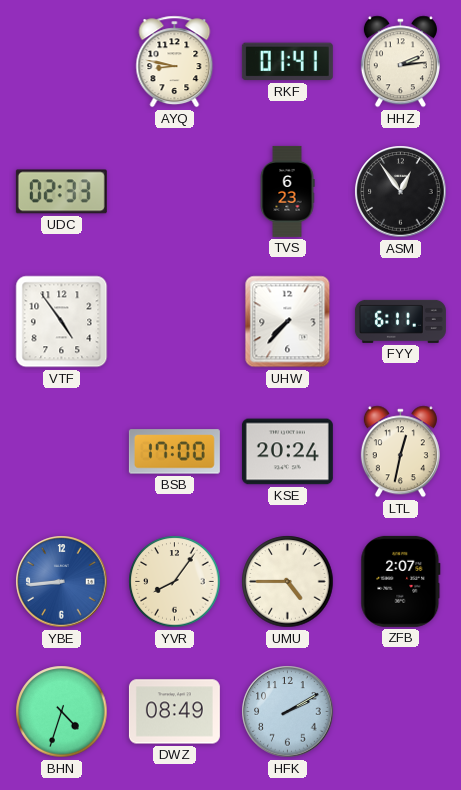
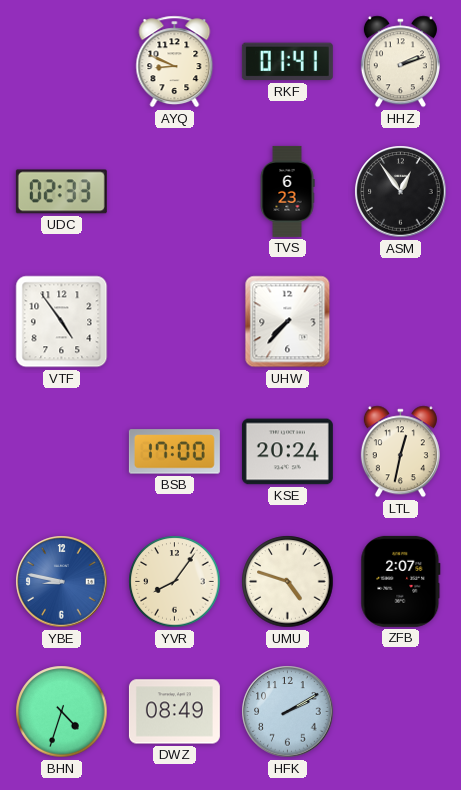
AYQ: 8:47 -> 8:49
HHZ: 2:14 -> 2:12
FYY: 6:11 -> none
YBE: 8:44 -> 8:47
UMU: 4:45 -> 4:48
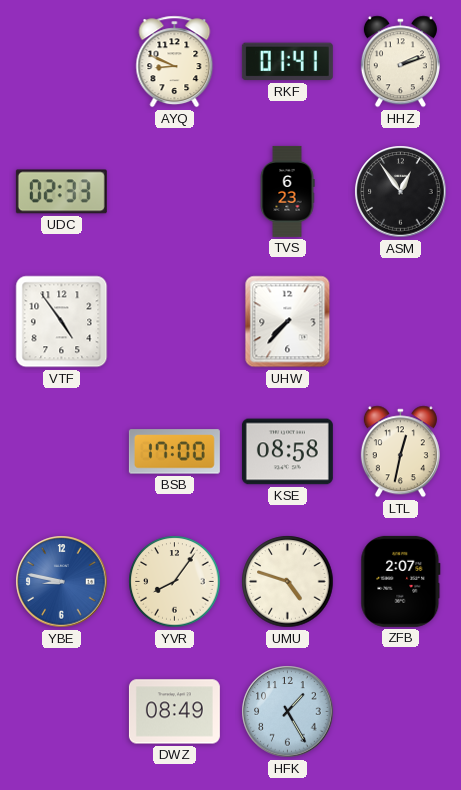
KSE: 20:24 -> 08:58
BHN: 4:33 -> none
HFK: 2:10 -> 1:25
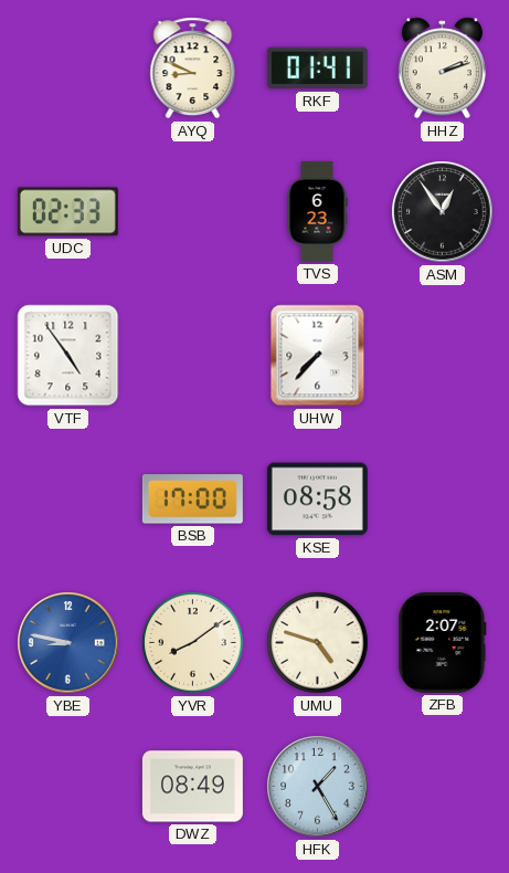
LTL: 12:32 -> none
YVR: 8:06 -> 8:09
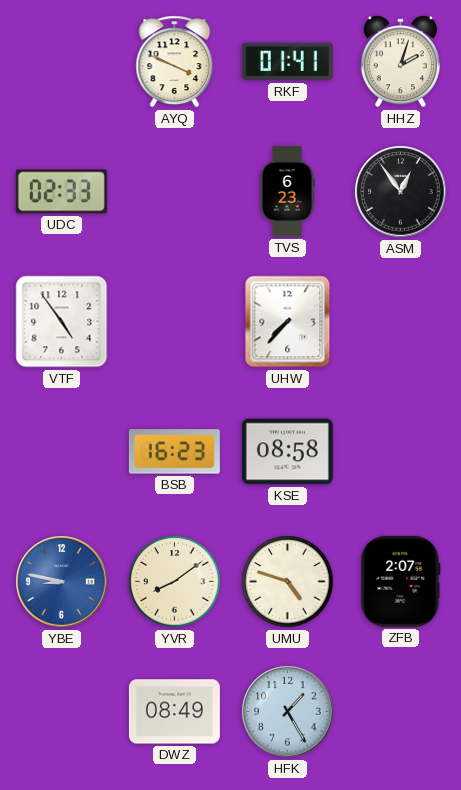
AYQ: 8:49 -> 3:49
HHZ: 2:12 -> 2:03
BSB: 17:00 -> 16:23
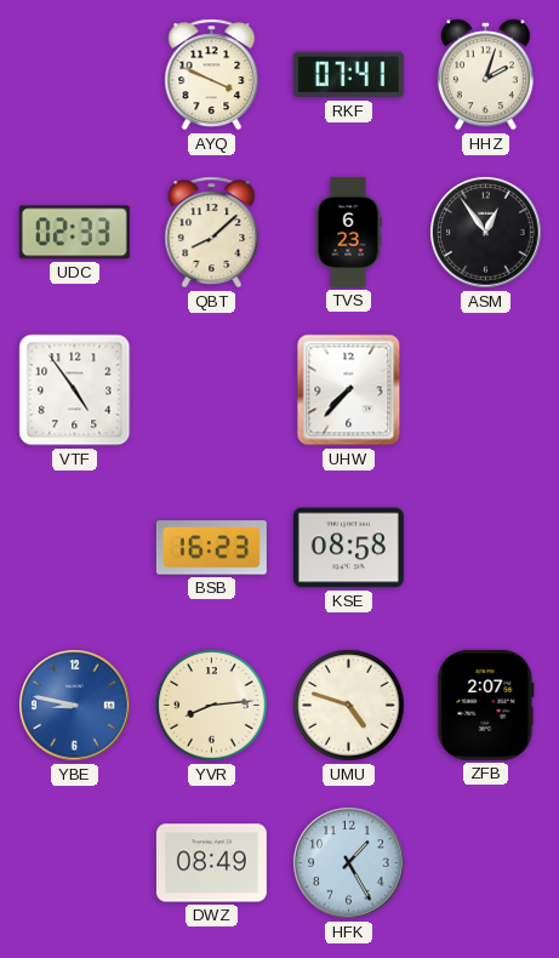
RKF: 01:41 -> 07:41
QBT: none -> 8:08
YVR: 8:09 -> 8:14
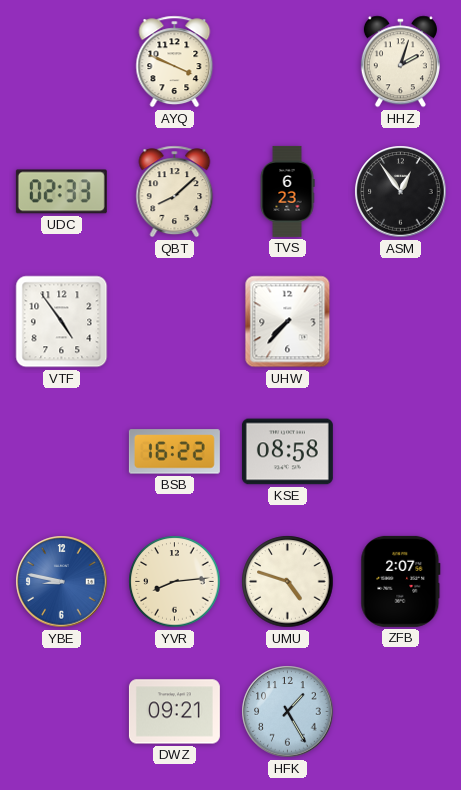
RKF: 07:41 -> none
BSB: 16:23 -> 16:22
DWZ: 08:49 -> 09:21
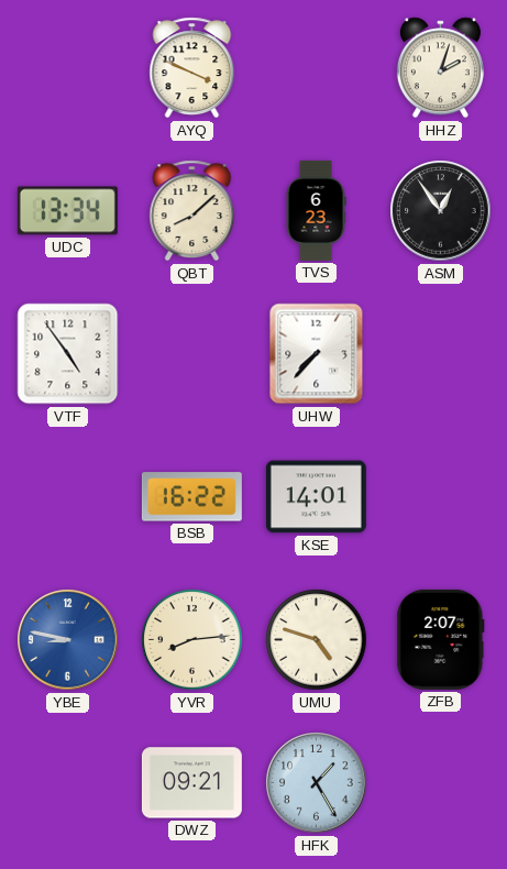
UDC: 02:33 -> 13:34
KSE: 08:58 -> 14:01
